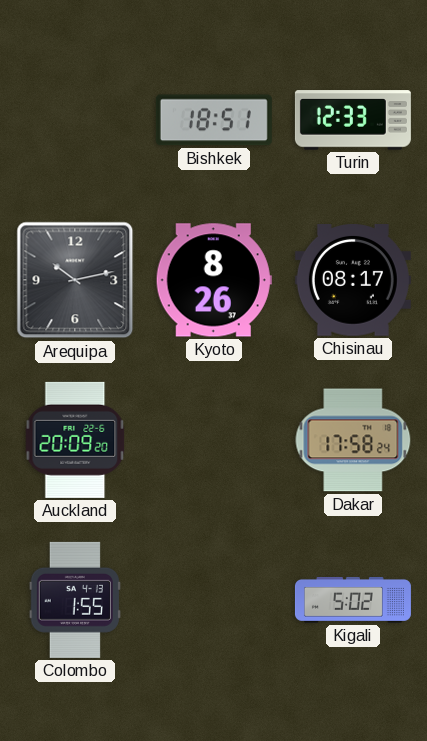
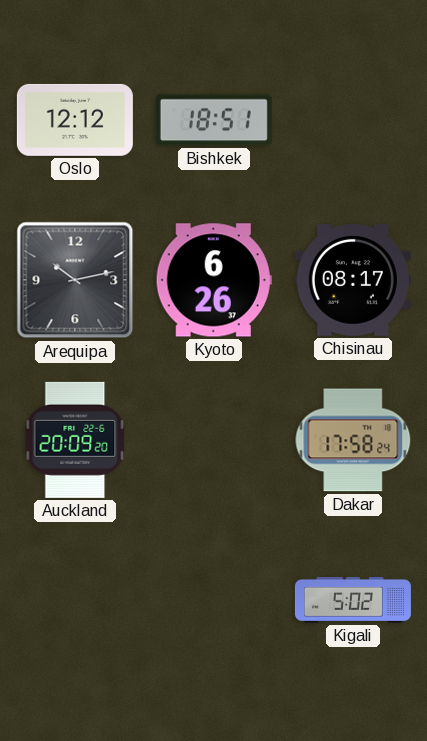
Oslo: none -> 12:12
Turin: 12:33 -> none
Kyoto: 8:26 -> 6:26
Colombo: 1:55 -> none
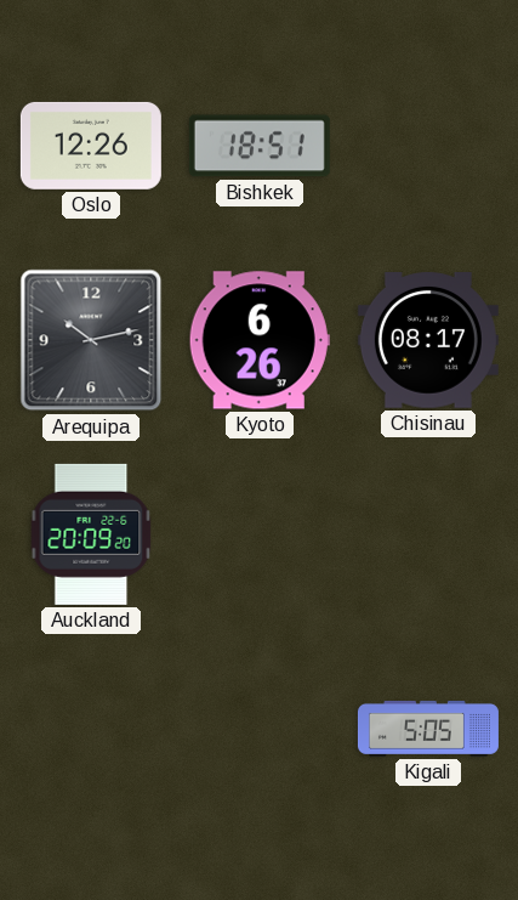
Oslo: 12:12 -> 12:26
Dakar: 17:58 -> none
Kigali: 5:02 -> 5:05
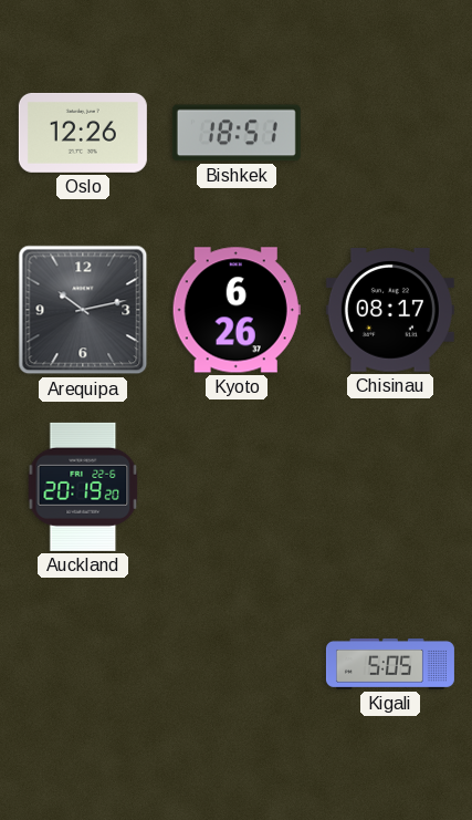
Auckland: 20:09 -> 20:19
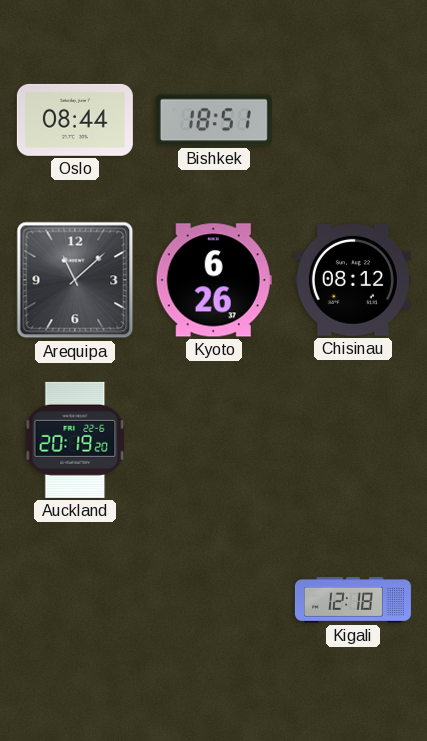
Oslo: 12:26 -> 08:44
Arequipa: 10:13 -> 11:08
Chisinau: 08:17 -> 08:12
Kigali: 5:05 -> 12:18
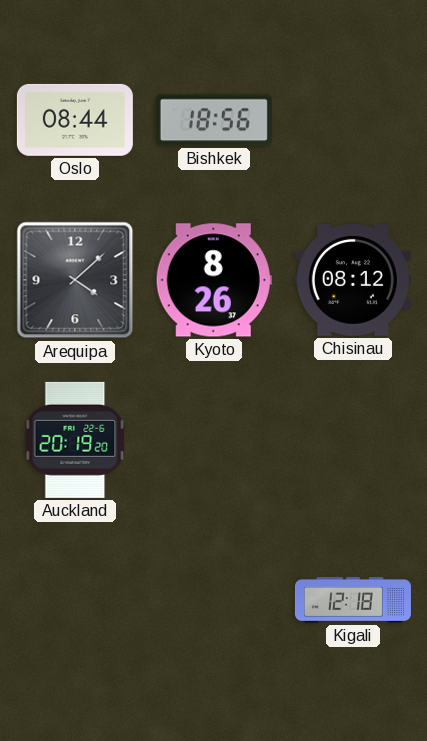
Bishkek: 18:51 -> 18:56
Arequipa: 11:08 -> 4:08
Kyoto: 6:26 -> 8:26
